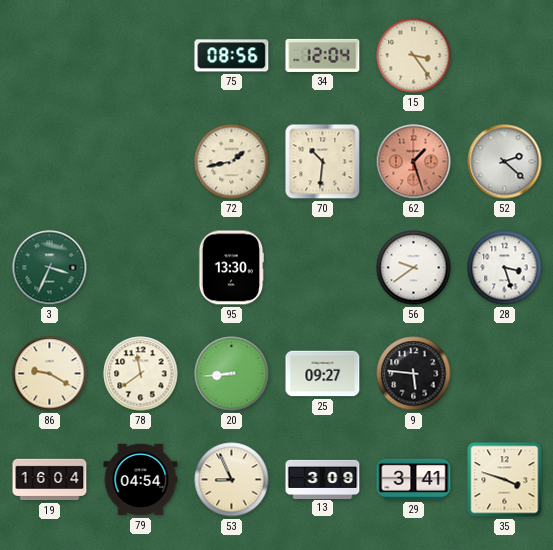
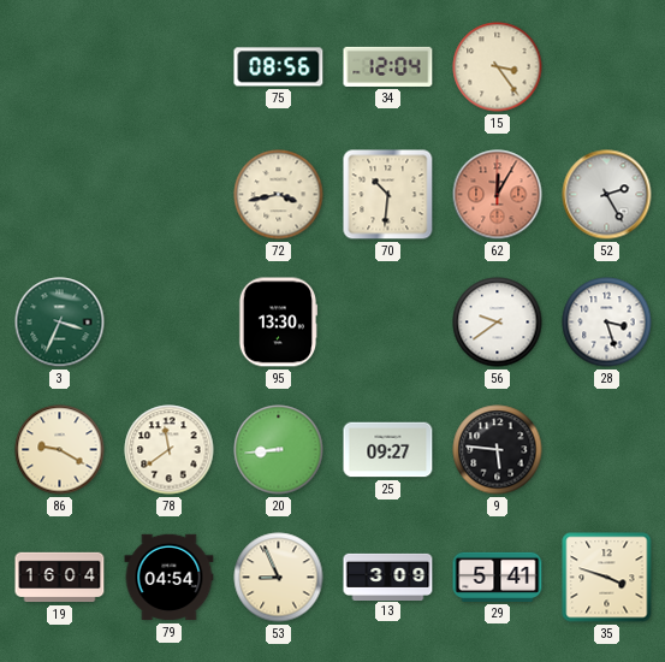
72: 1:43 -> 3:43
62: 1:27 -> 12:05
52: 2:22 -> 2:25
29: 3:41 -> 5:41
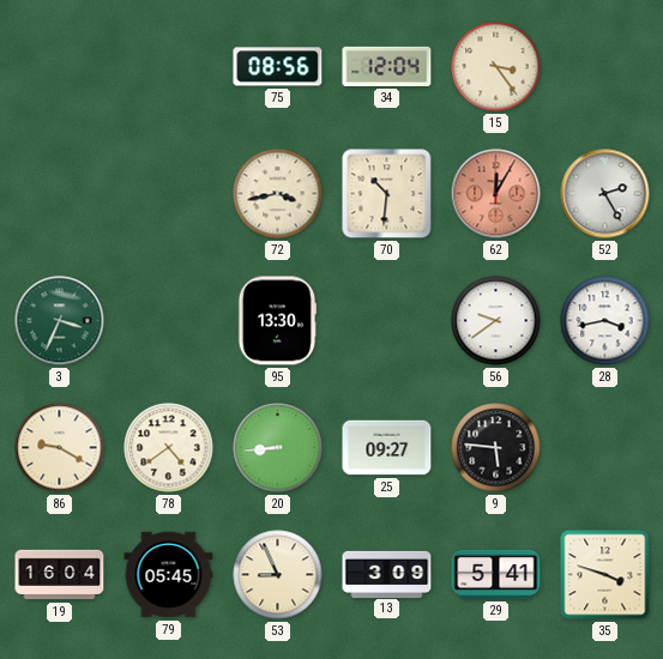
28: 3:27 -> 3:43
78: 11:39 -> 4:39
79: 04:54 -> 05:45
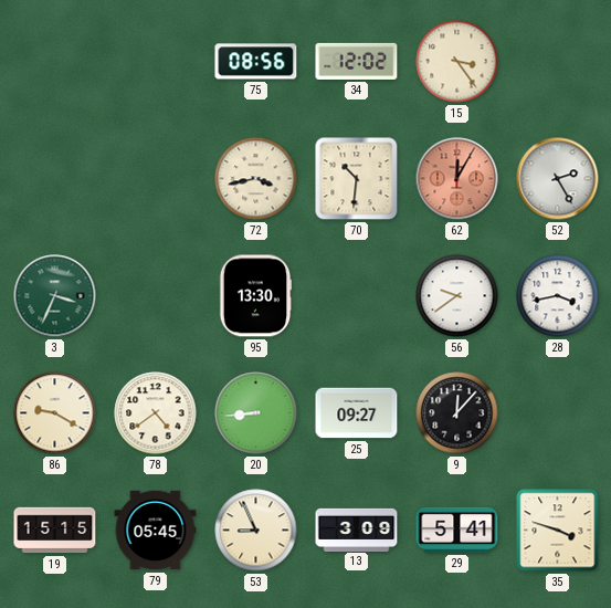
34: 12:04 -> 12:02
9: 5:46 -> 12:07
19: 16:04 -> 15:15
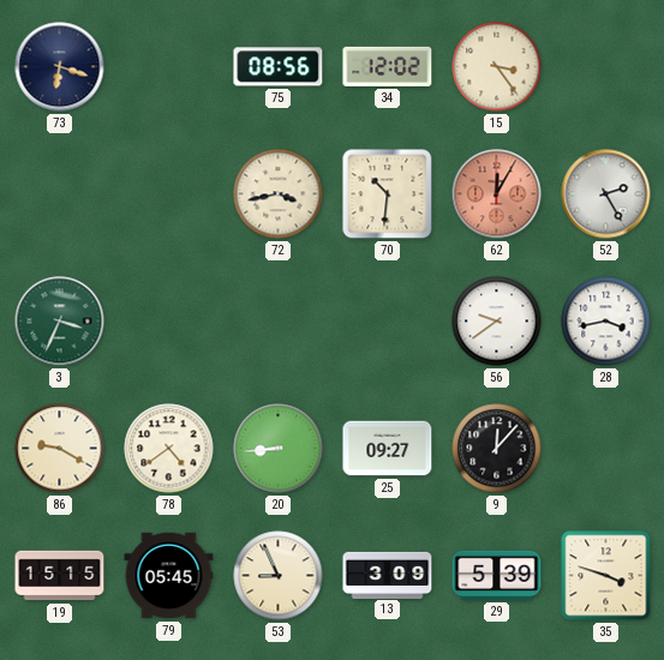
73: none -> 6:18
95: 13:30 -> none
29: 5:41 -> 5:39
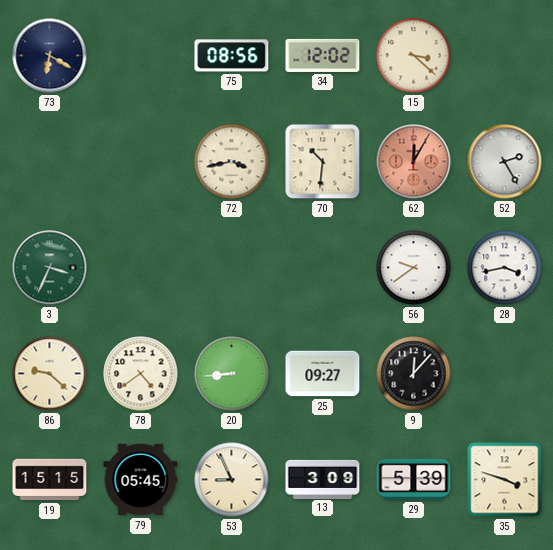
73: 6:18 -> 6:20
15: 3:24 -> 3:22
86: 9:20 -> 9:22
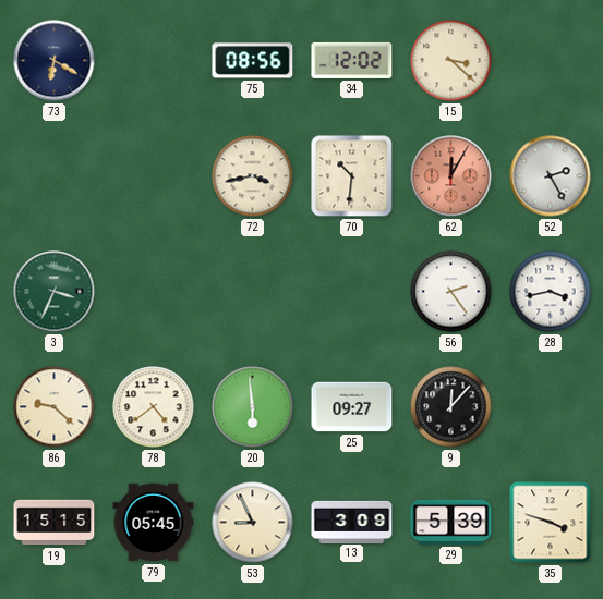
56: 9:39 -> 2:24
20: 8:44 -> 5:59
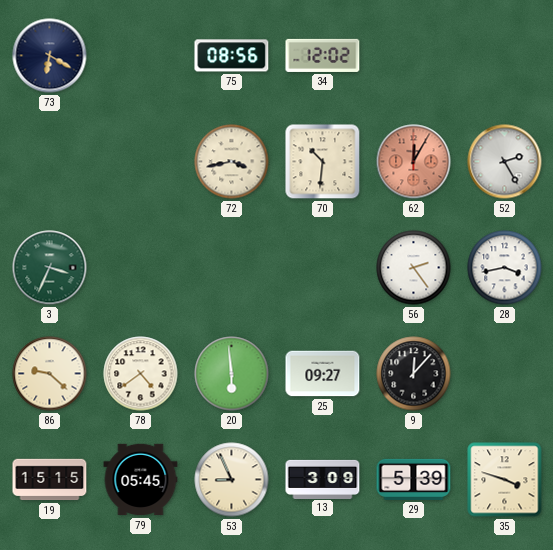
15: 3:22 -> none
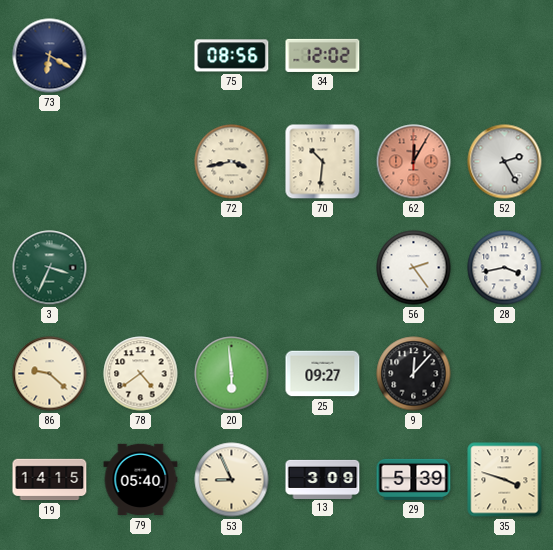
19: 15:15 -> 14:15
79: 05:45 -> 05:40
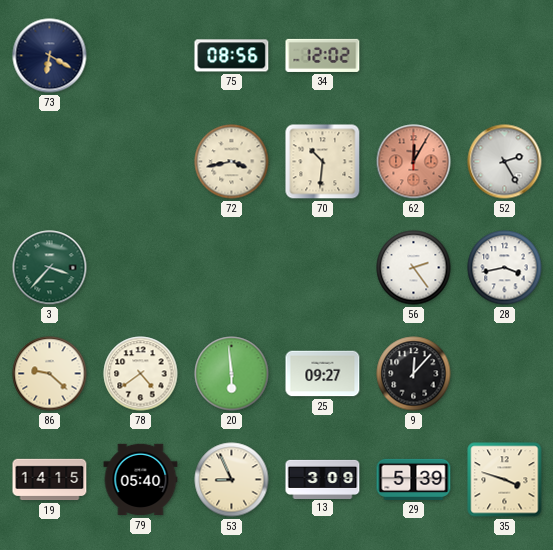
3: 3:34 -> 3:37
